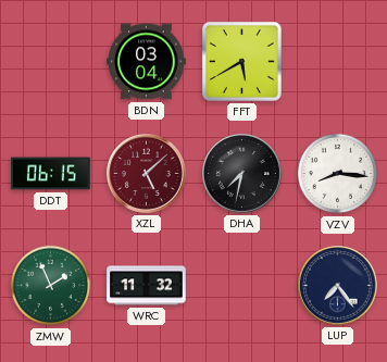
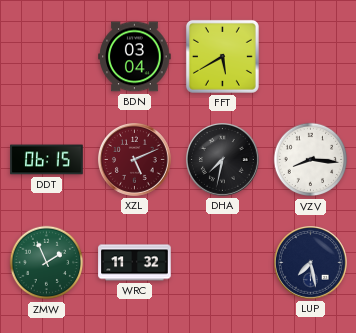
XZL: 5:08 -> 5:11
LUP: 7:24 -> 7:28
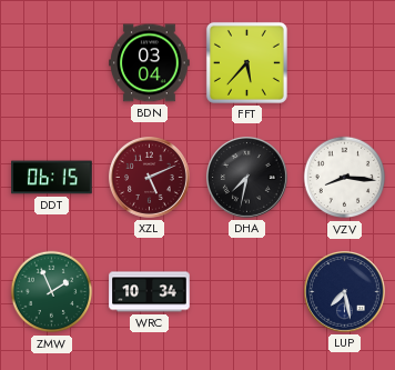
FFT: 5:40 -> 5:37
WRC: 11:32 -> 10:34
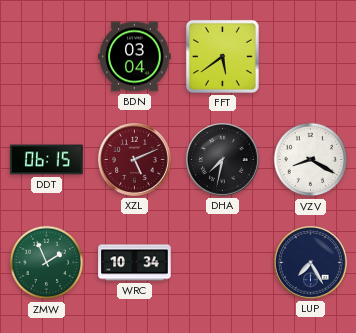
FFT: 5:37 -> 5:39
VZV: 8:16 -> 8:20
LUP: 7:28 -> 7:25
